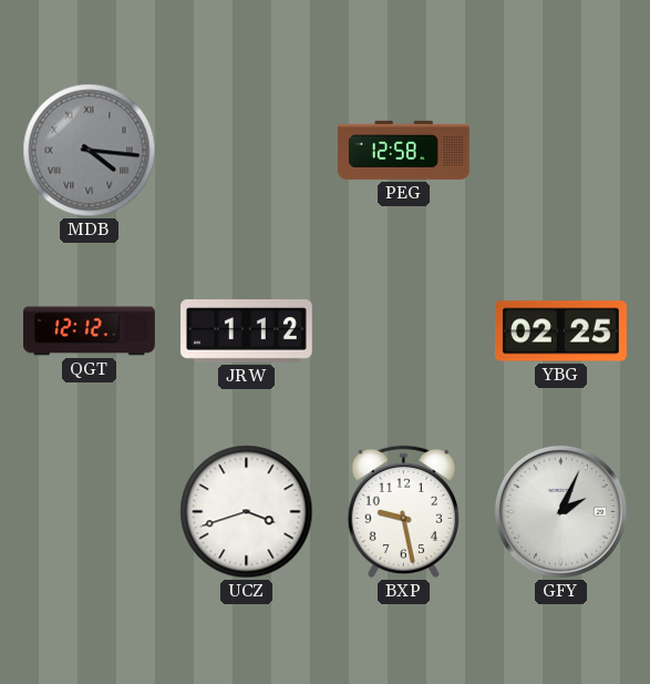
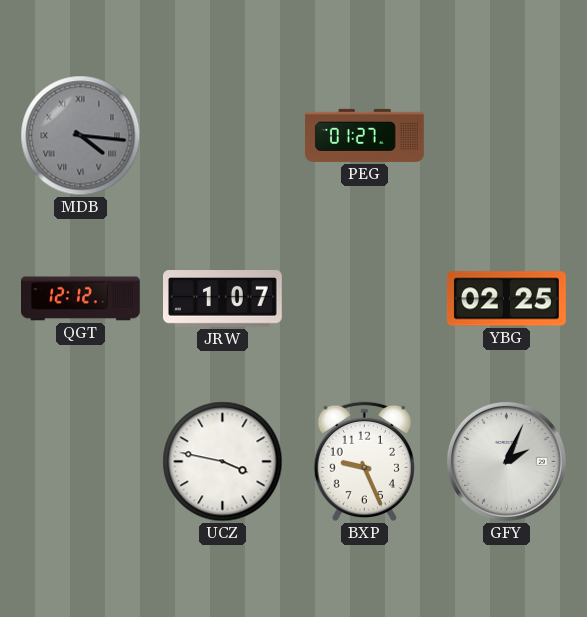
PEG: 12:58 -> 01:27
JRW: 1:12 -> 1:07
UCZ: 3:42 -> 3:47
BXP: 9:28 -> 9:26
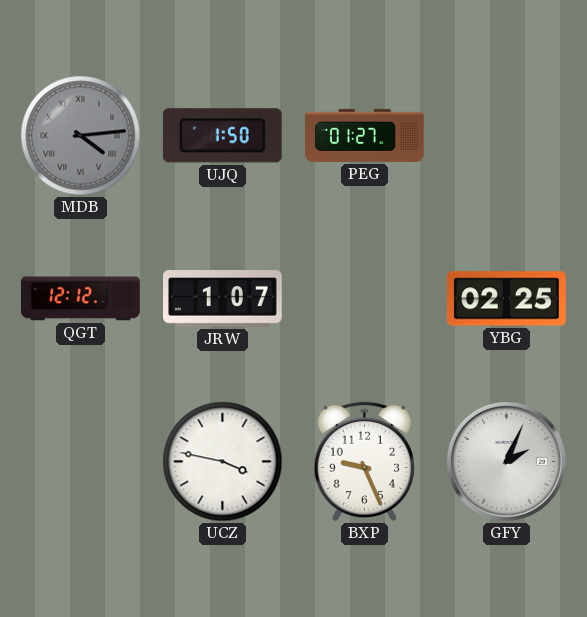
MDB: 4:16 -> 4:14
UJQ: none -> 1:50
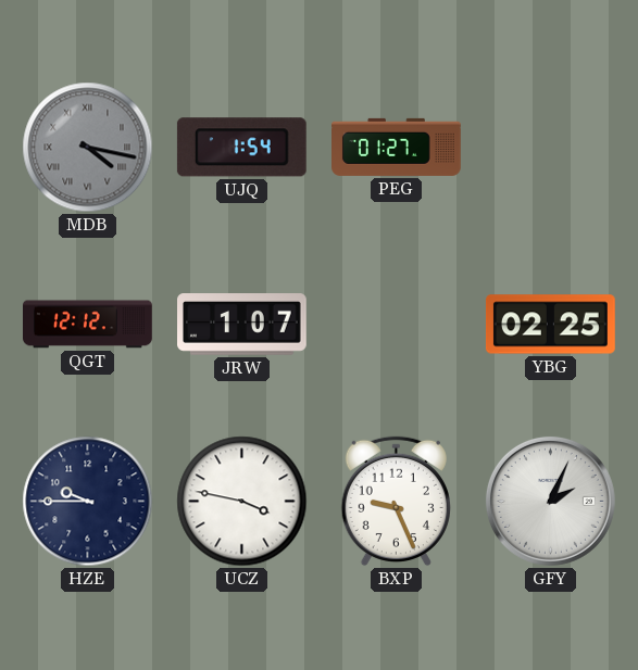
MDB: 4:14 -> 4:17
UJQ: 1:50 -> 1:54
HZE: none -> 9:45
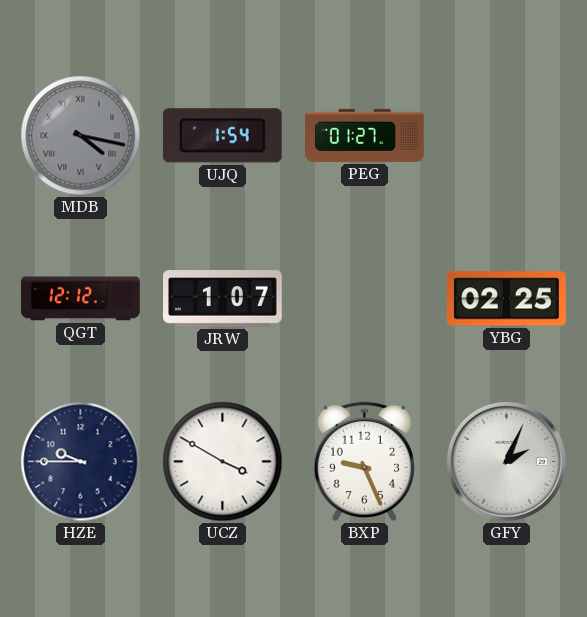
UCZ: 3:47 -> 3:50
